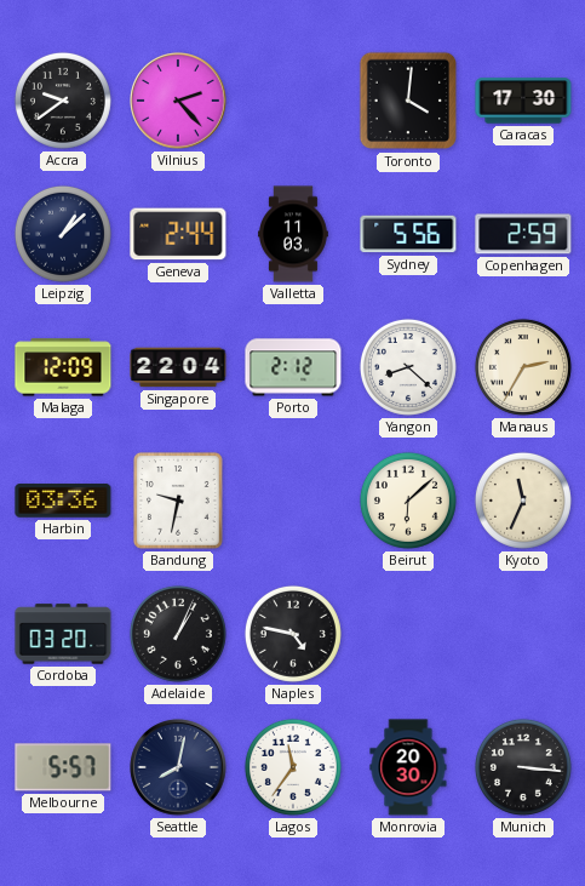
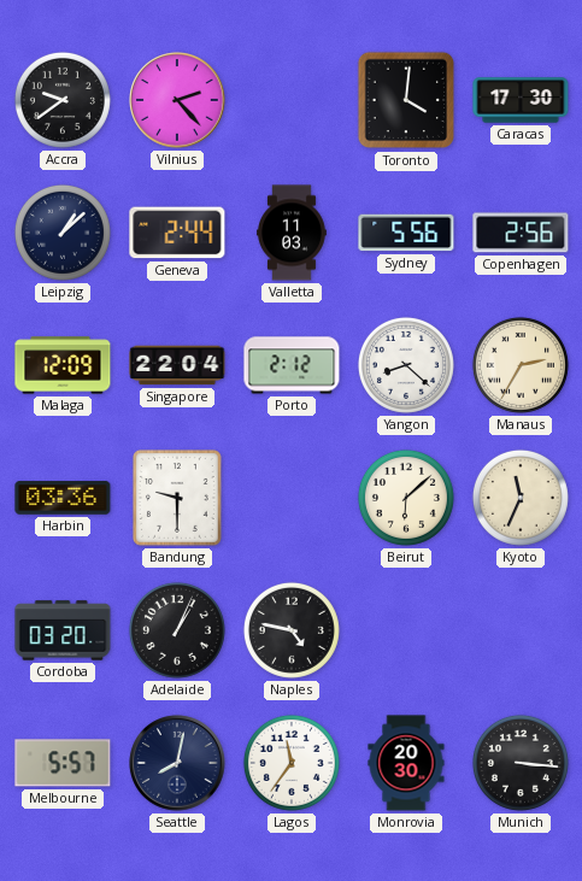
Copenhagen: 2:59 -> 2:56
Bandung: 9:32 -> 9:30
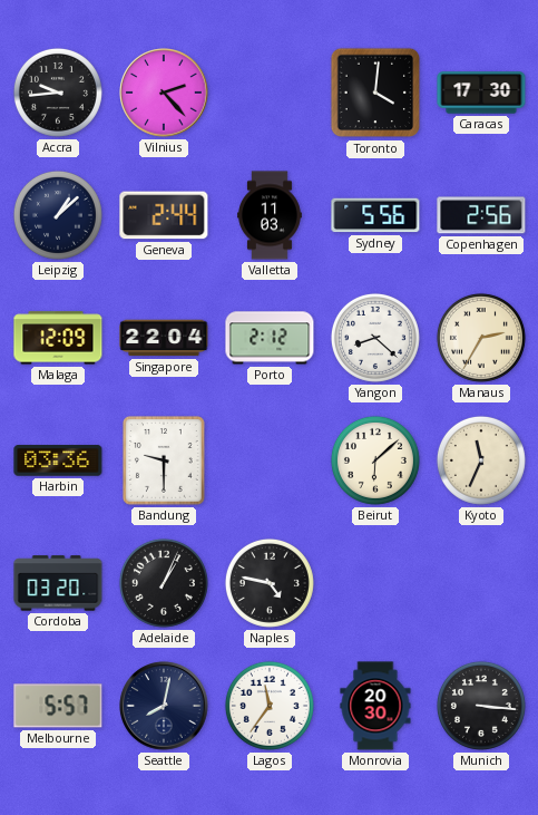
Accra: 9:39 -> 9:44
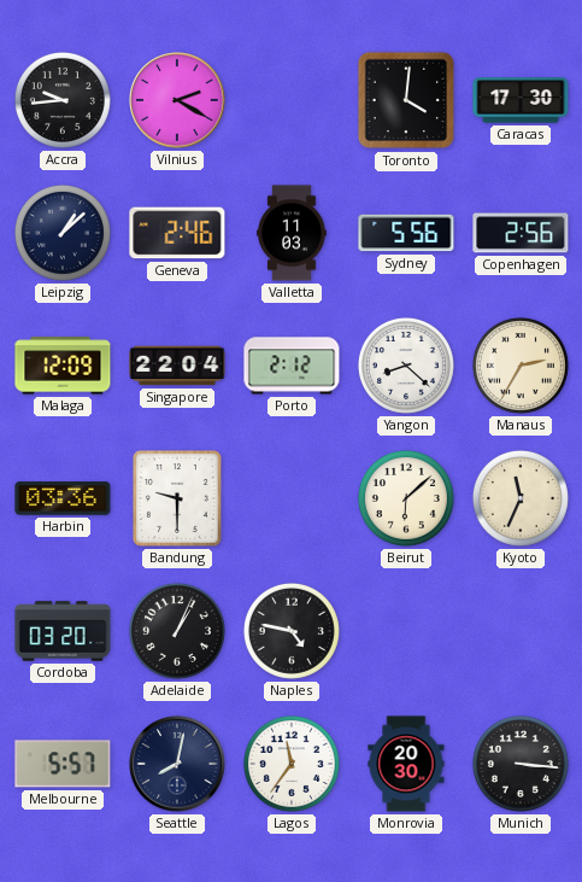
Vilnius: 2:23 -> 2:20
Geneva: 2:44 -> 2:46
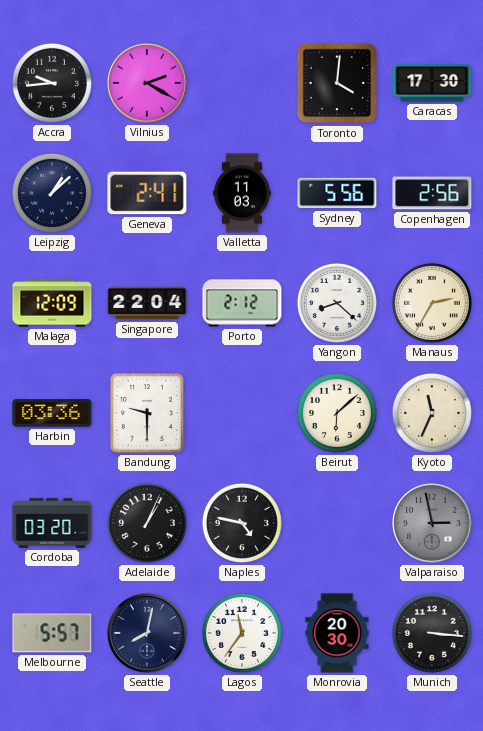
Geneva: 2:46 -> 2:41
Valparaiso: none -> 2:58
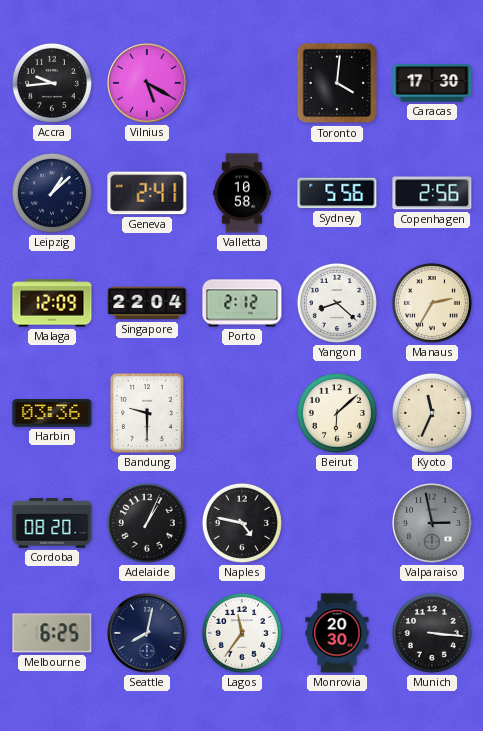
Vilnius: 2:20 -> 5:20
Valletta: 11:03 -> 10:58
Cordoba: 03:20 -> 08:20
Melbourne: 5:57 -> 6:25
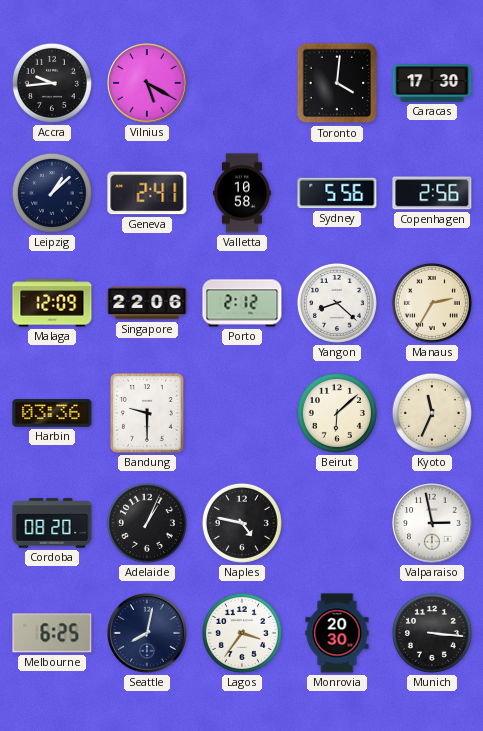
Singapore: 22:04 -> 22:06
Valparaiso dial: grey -> white
Lagos: 11:36 -> 3:36
